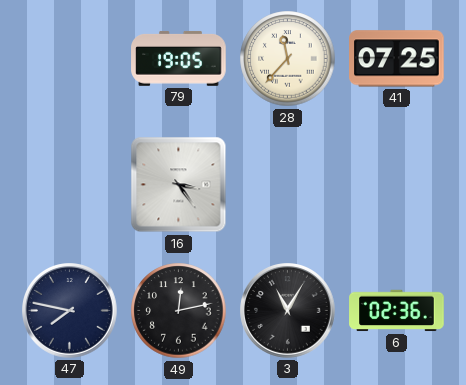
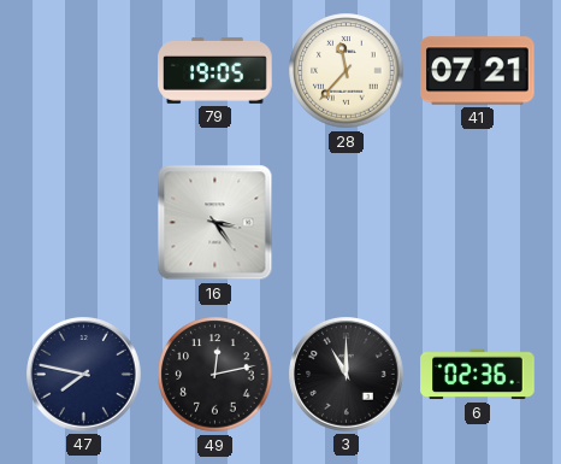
41: 07:25 -> 07:21
3: 11:05 -> 11:00
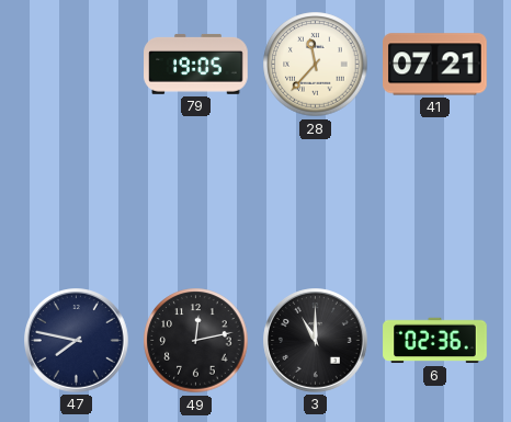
16: 3:24 -> none
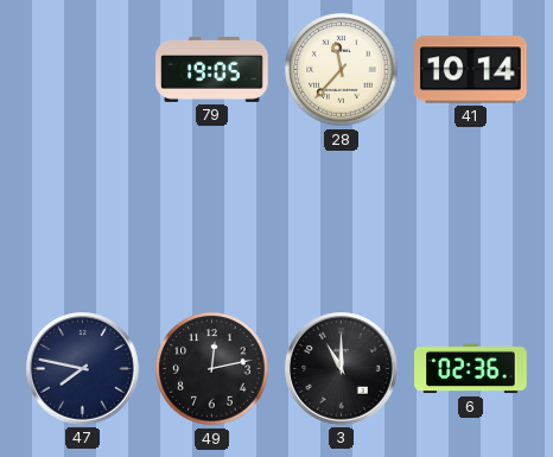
41: 07:21 -> 10:14
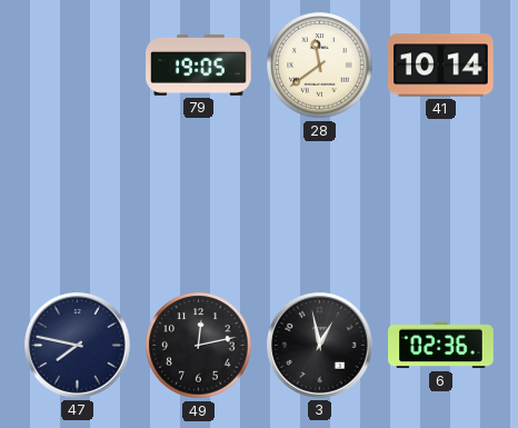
28: 11:37 -> 11:39
3: 11:00 -> 12:58
